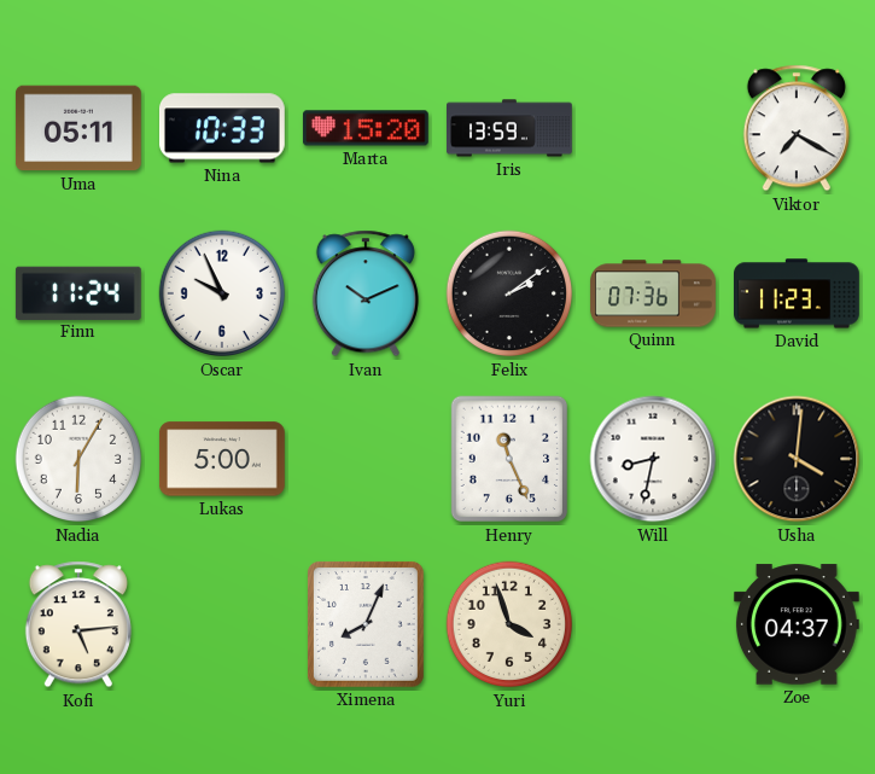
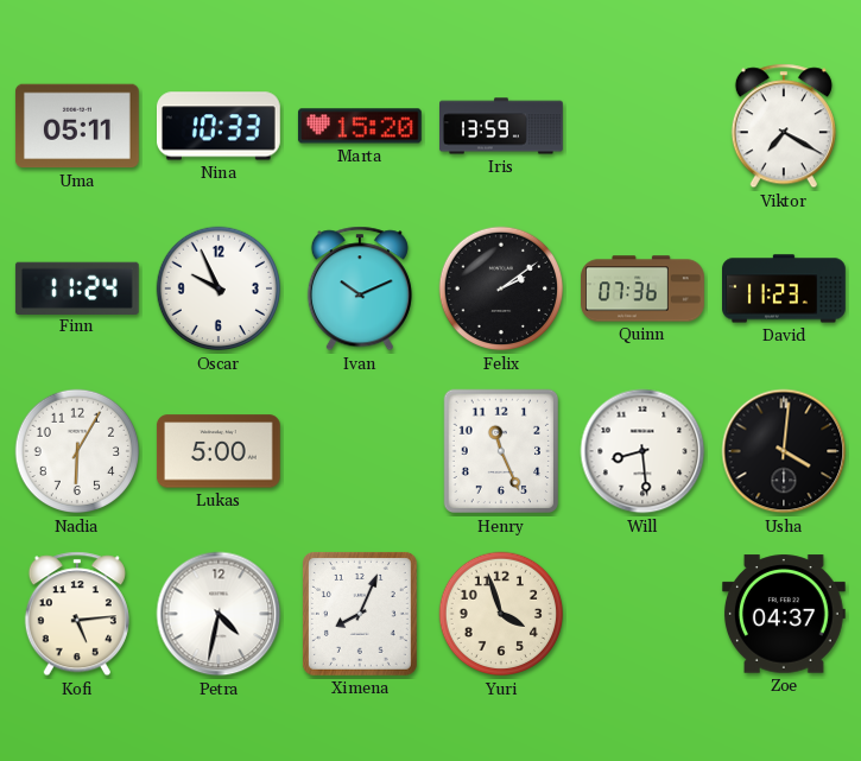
Will: 8:32 -> 8:29
Petra: none -> 4:32
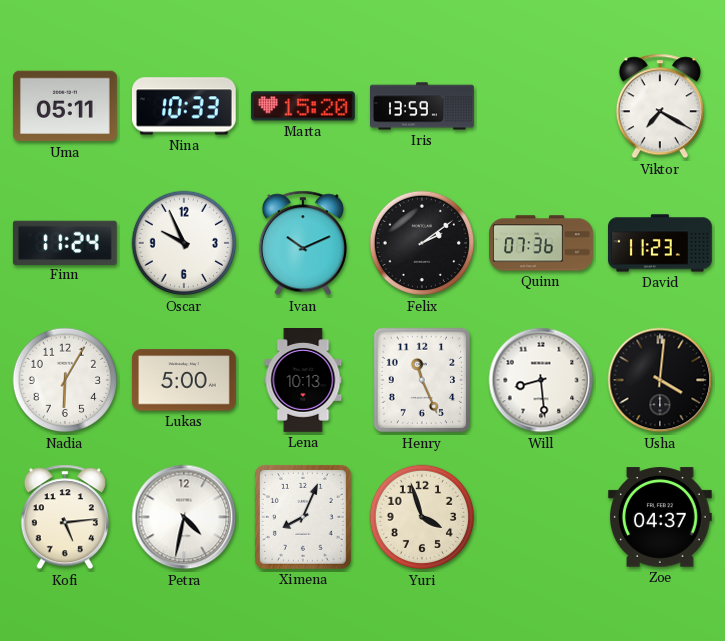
Lena: none -> 10:13
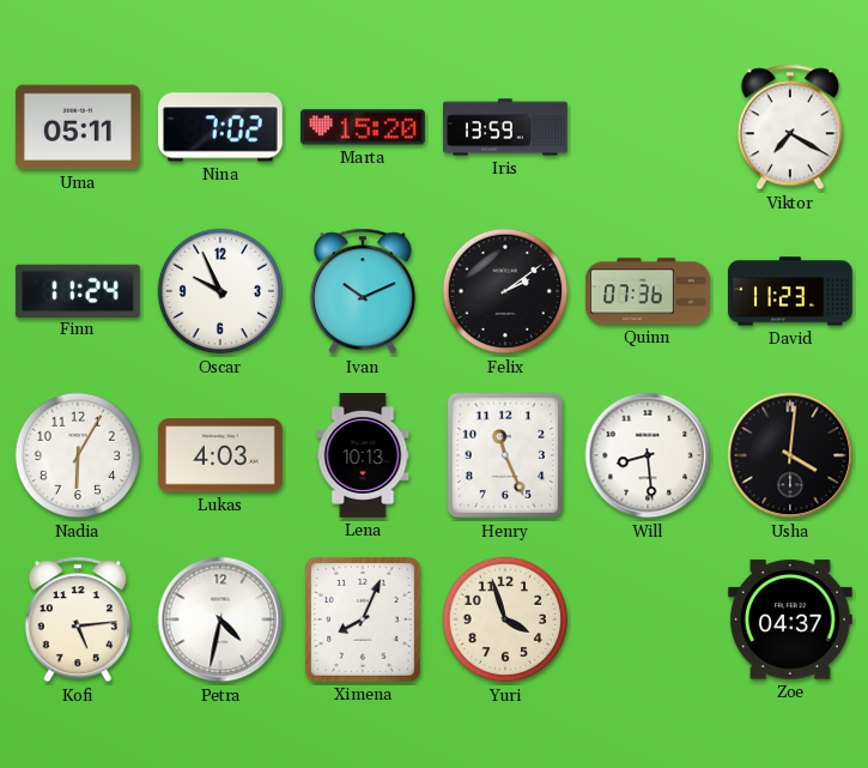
Nina: 10:33 -> 7:02
Lukas: 5:00 -> 4:03
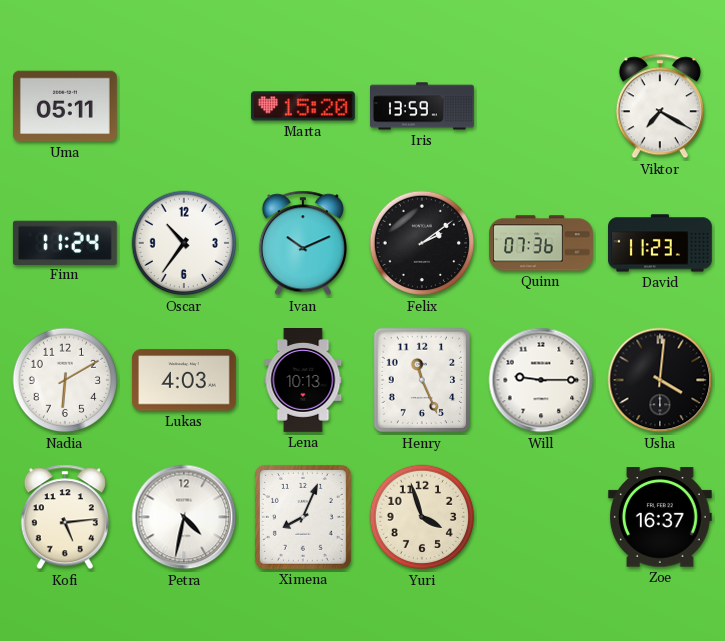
Nina: 7:02 -> none
Oscar: 9:56 -> 10:36
Nadia: 6:05 -> 6:10
Will: 8:29 -> 9:15
Zoe: 04:37 -> 16:37
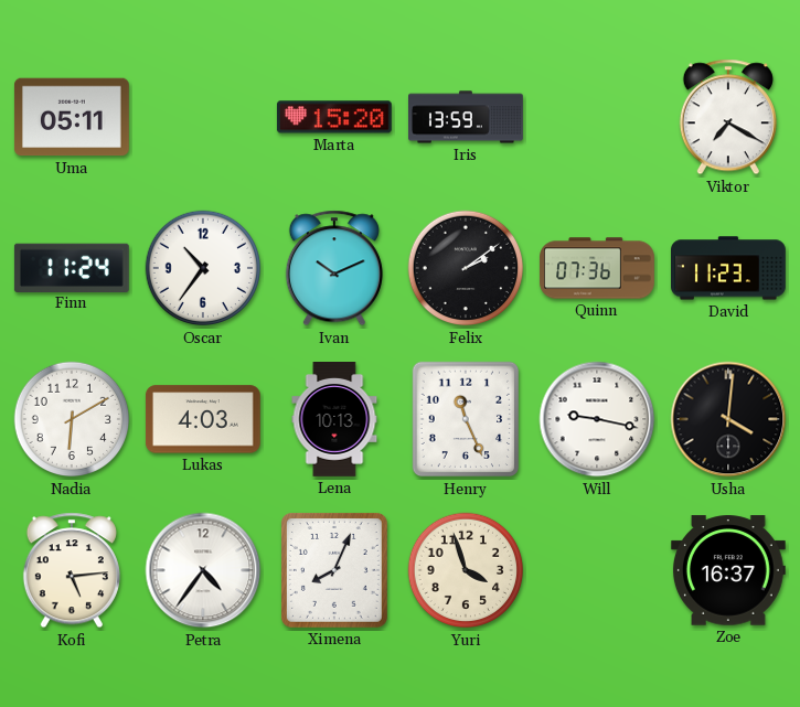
Will: 9:15 -> 9:17
Petra: 4:32 -> 4:36
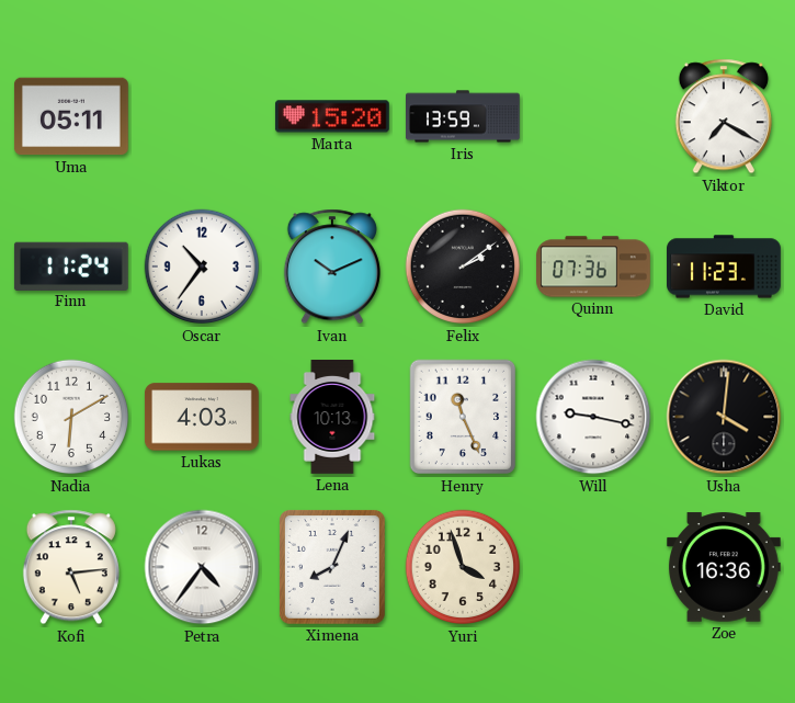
Zoe: 16:37 -> 16:36
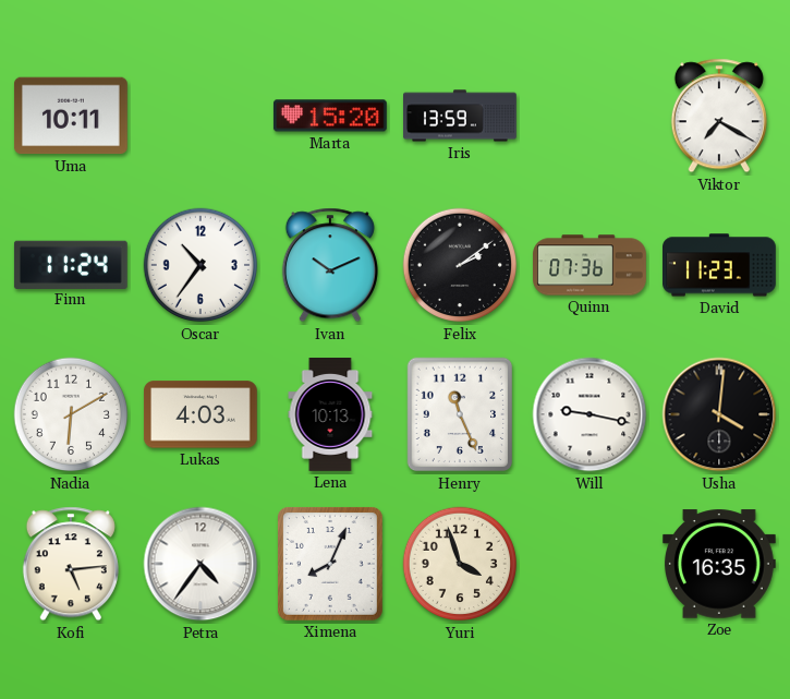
Uma: 05:11 -> 10:11
Zoe: 16:36 -> 16:35
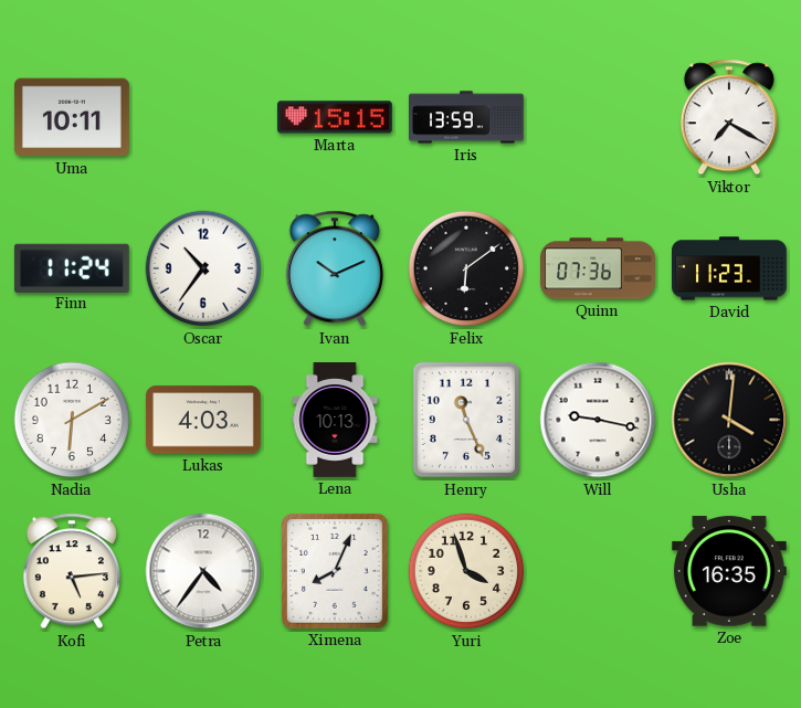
Marta: 15:20 -> 15:15
Felix: 2:09 -> 6:09
